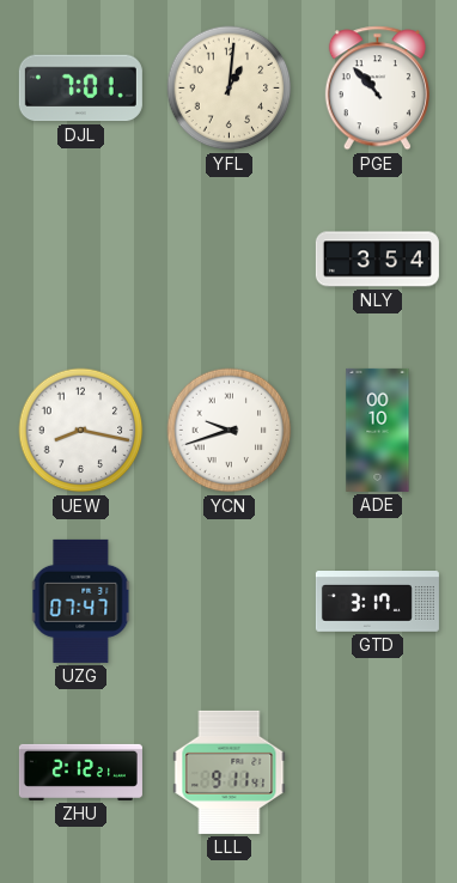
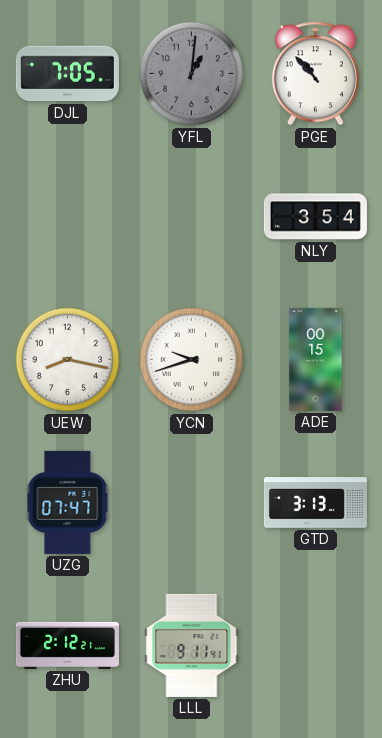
DJL: 7:01 -> 7:05
YFL dial: cream -> grey
ADE: 00:10 -> 00:15
GTD: 3:17 -> 3:13
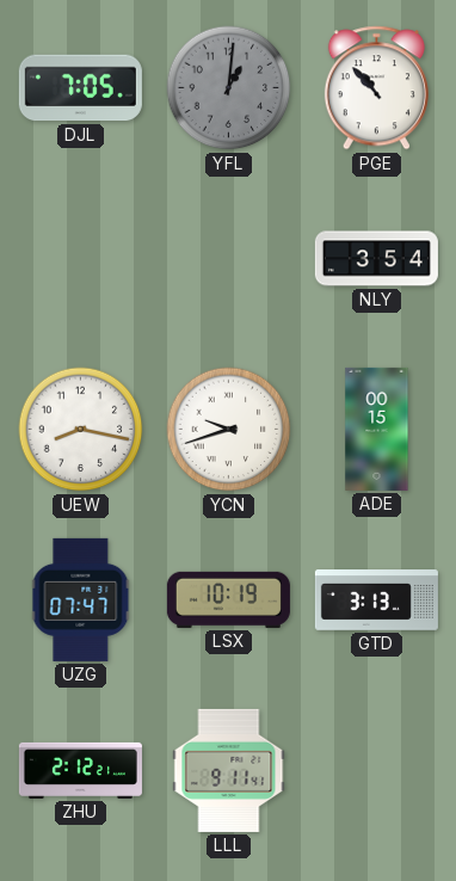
LSX: none -> 10:19
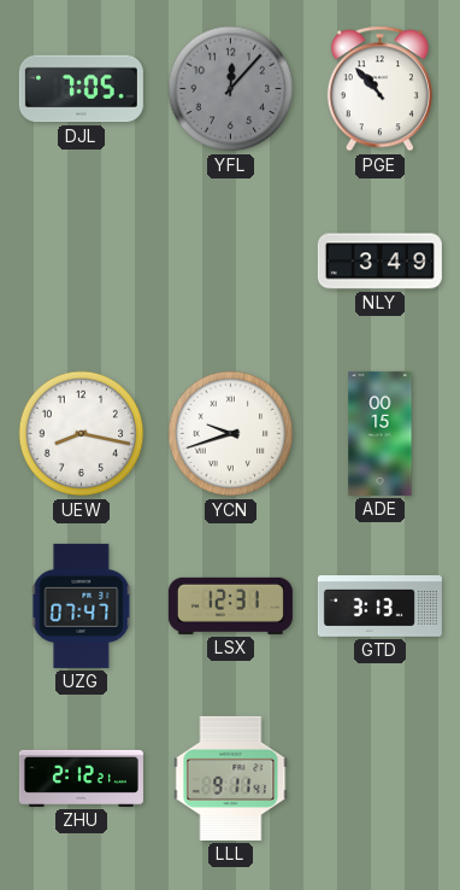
YFL: 1:01 -> 12:07
NLY: 3:54 -> 3:49
LSX: 10:19 -> 12:31
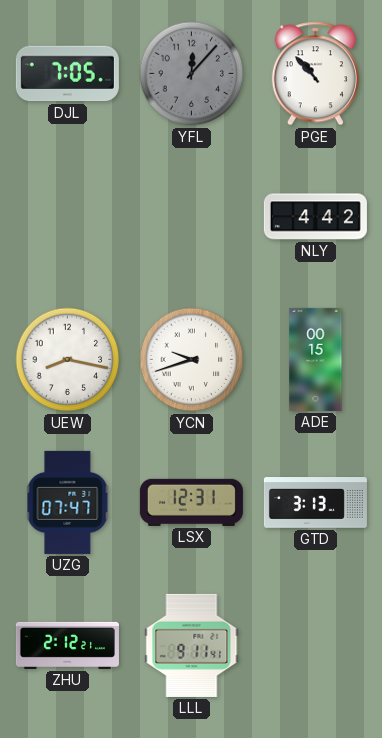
NLY: 3:49 -> 4:42
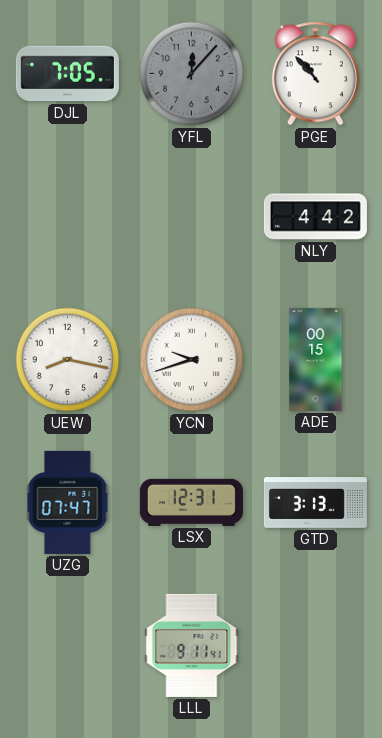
ZHU: 2:12 -> none
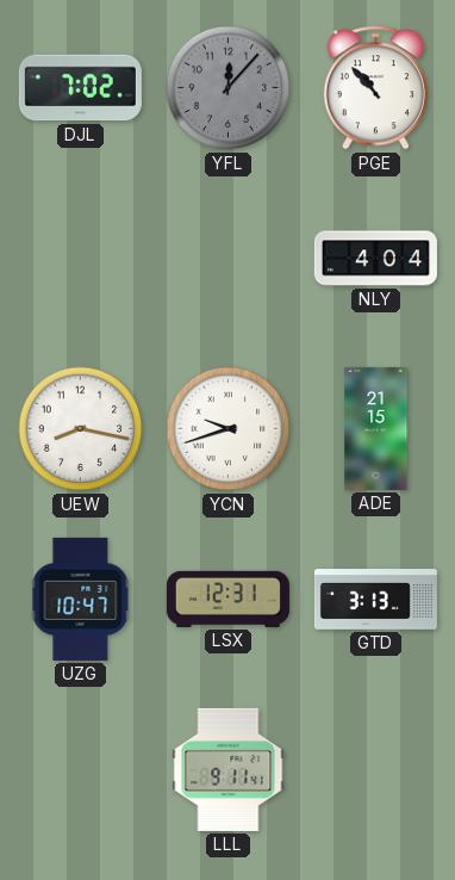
DJL: 7:05 -> 7:02
NLY: 4:42 -> 4:04
ADE: 00:15 -> 21:15
UZG: 07:47 -> 10:47
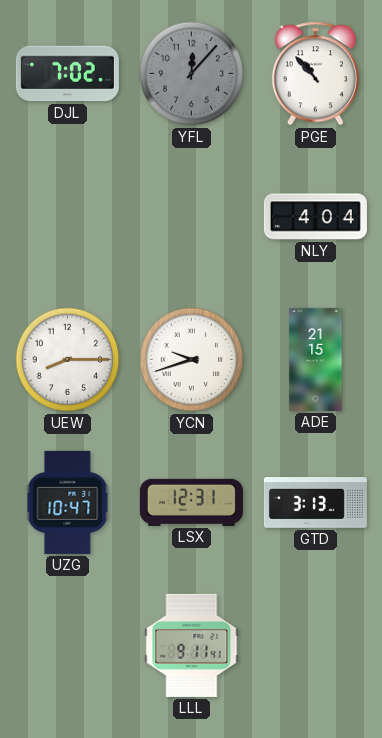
UEW: 8:17 -> 8:15
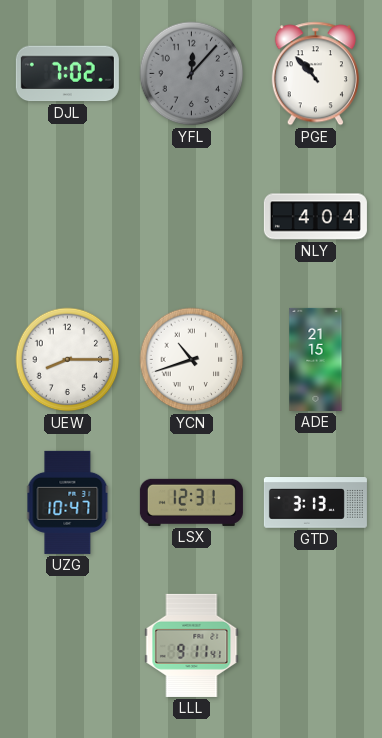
YCN: 9:42 -> 10:42
